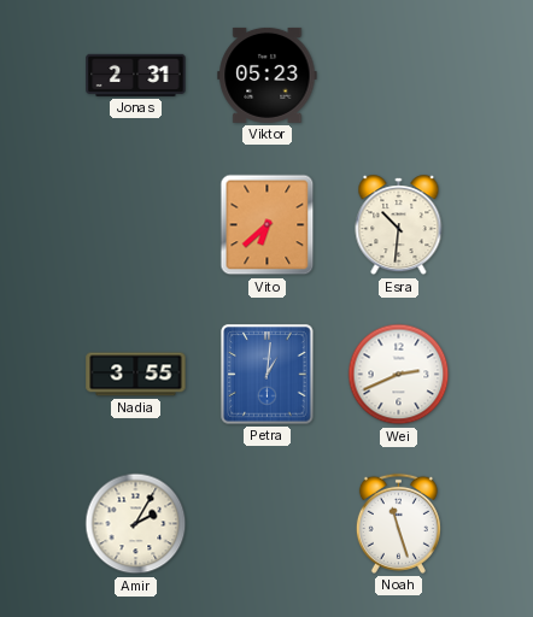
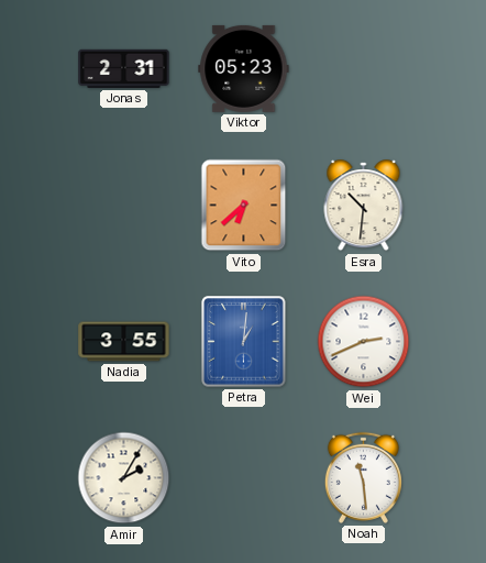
Noah: 11:27 -> 11:29
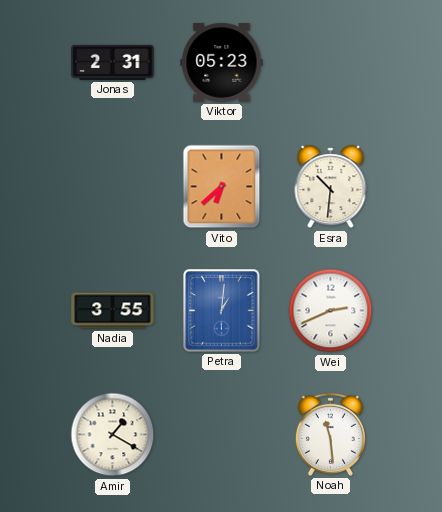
Amir: 2:05 -> 1:20
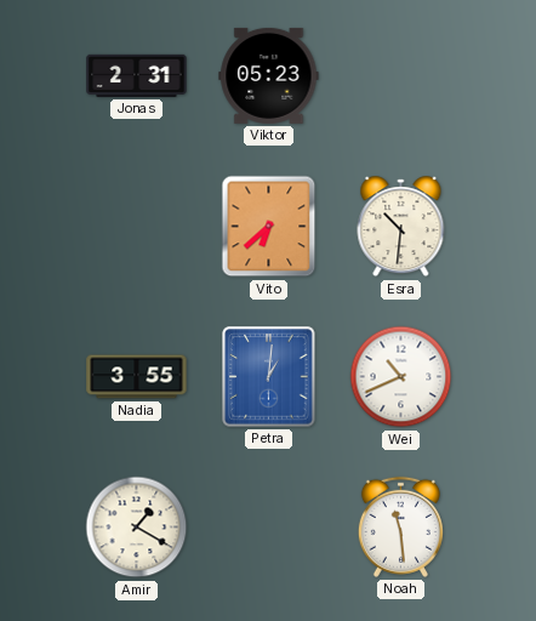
Wei: 2:41 -> 10:41
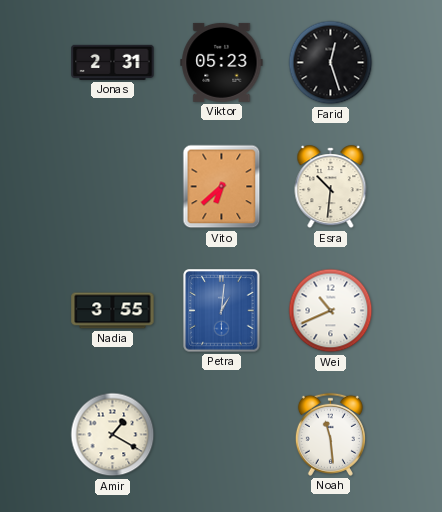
Farid: none -> 12:27
